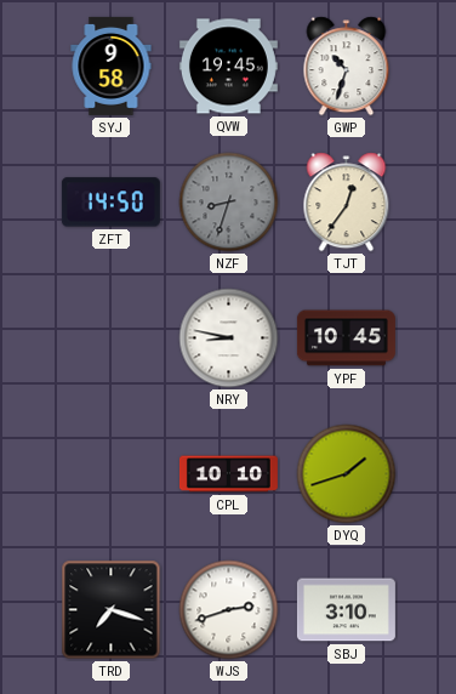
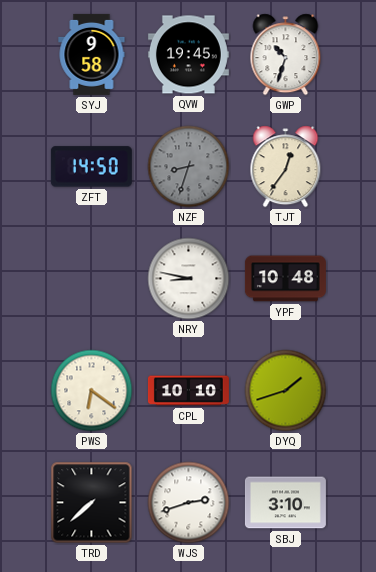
YPF: 10:45 -> 10:48
PWS: none -> 6:21
TRD: 7:18 -> 7:38
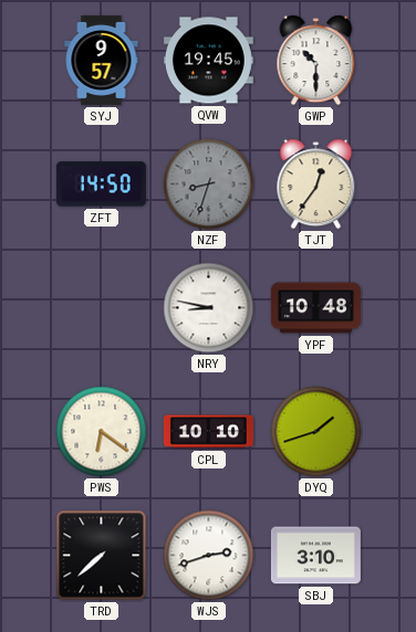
SYJ: 9:58 -> 9:57
GWP: 10:33 -> 10:30
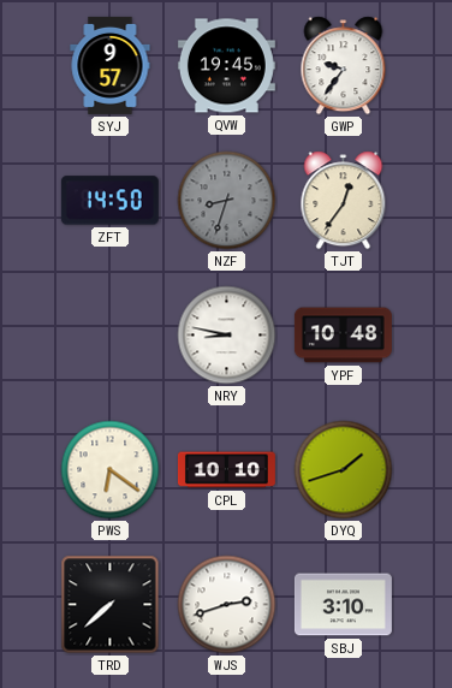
GWP: 10:30 -> 9:36
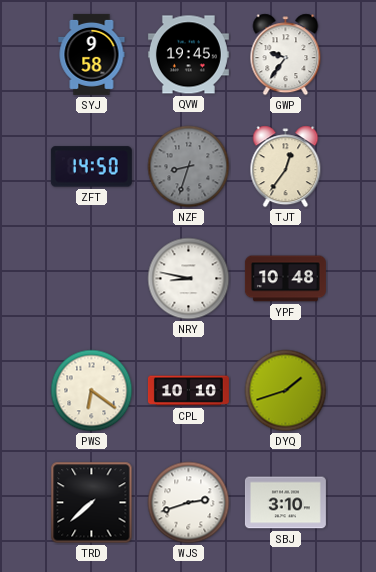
SYJ: 9:57 -> 9:58
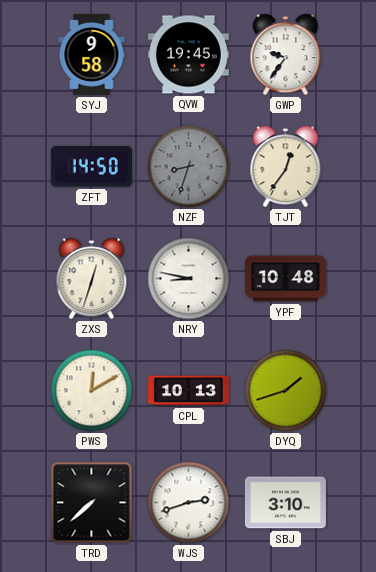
ZXS: none -> 12:33
PWS: 6:21 -> 12:10
CPL: 10:10 -> 10:13
